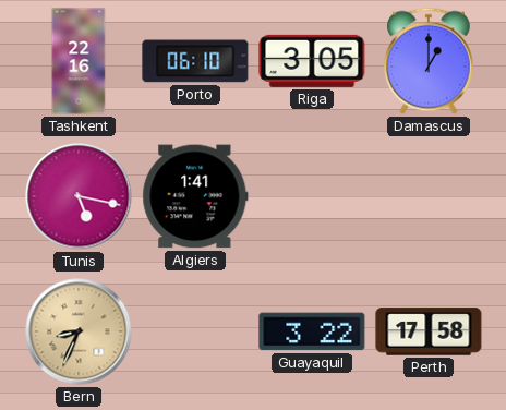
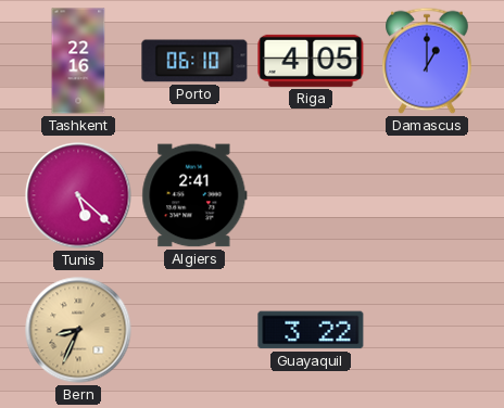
Riga: 3:05 -> 4:05
Tunis: 5:17 -> 5:22
Algiers: 1:41 -> 2:41
Perth: 17:58 -> none
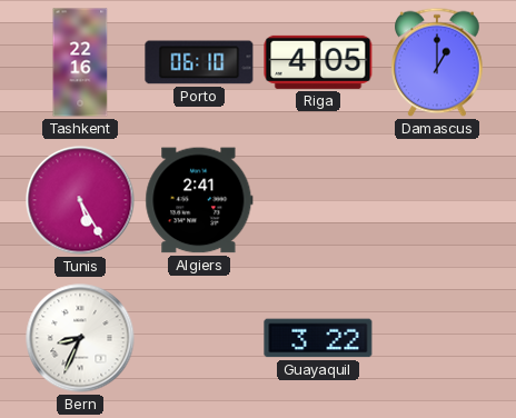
Tunis: 5:22 -> 5:25
Bern dial: champagne -> white
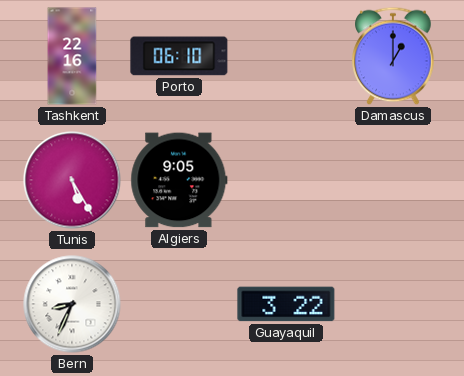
Riga: 4:05 -> none
Algiers: 2:41 -> 9:05
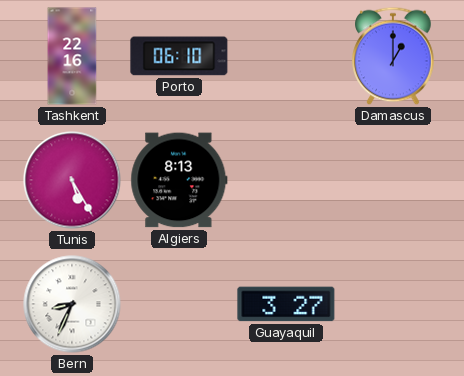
Algiers: 9:05 -> 8:13
Guayaquil: 3:22 -> 3:27
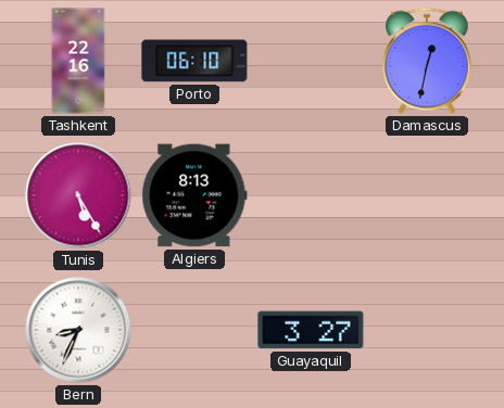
Damascus: 1:00 -> 12:32
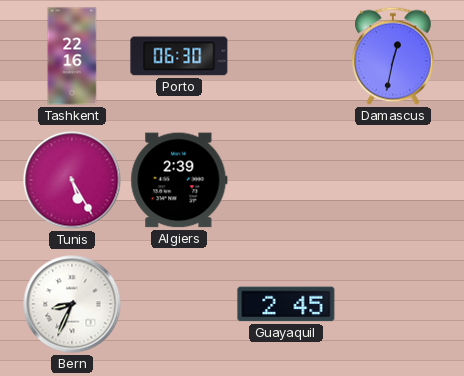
Porto: 06:10 -> 06:30
Algiers: 8:13 -> 2:39
Guayaquil: 3:27 -> 2:45
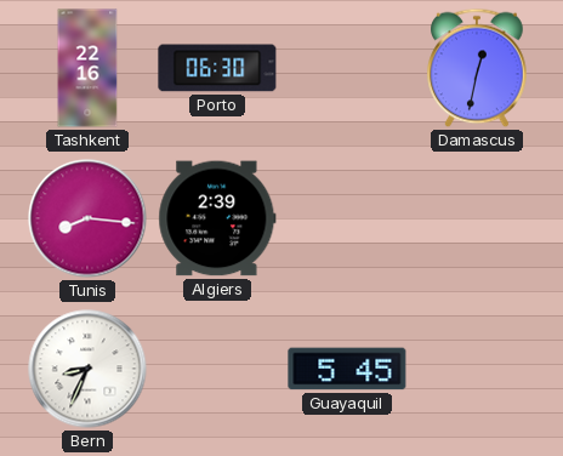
Tunis: 5:25 -> 8:16
Guayaquil: 2:45 -> 5:45
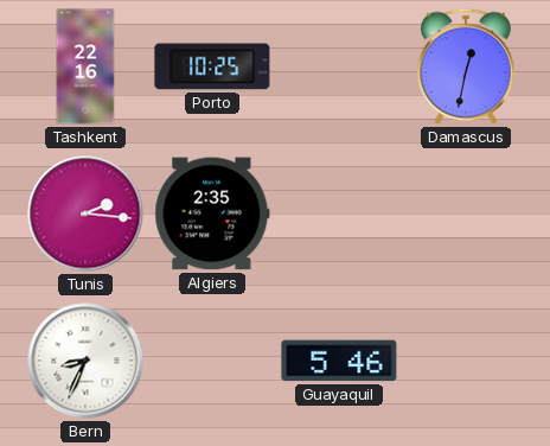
Porto: 06:30 -> 10:25
Tunis: 8:16 -> 2:16
Algiers: 2:39 -> 2:35
Guayaquil: 5:45 -> 5:46
